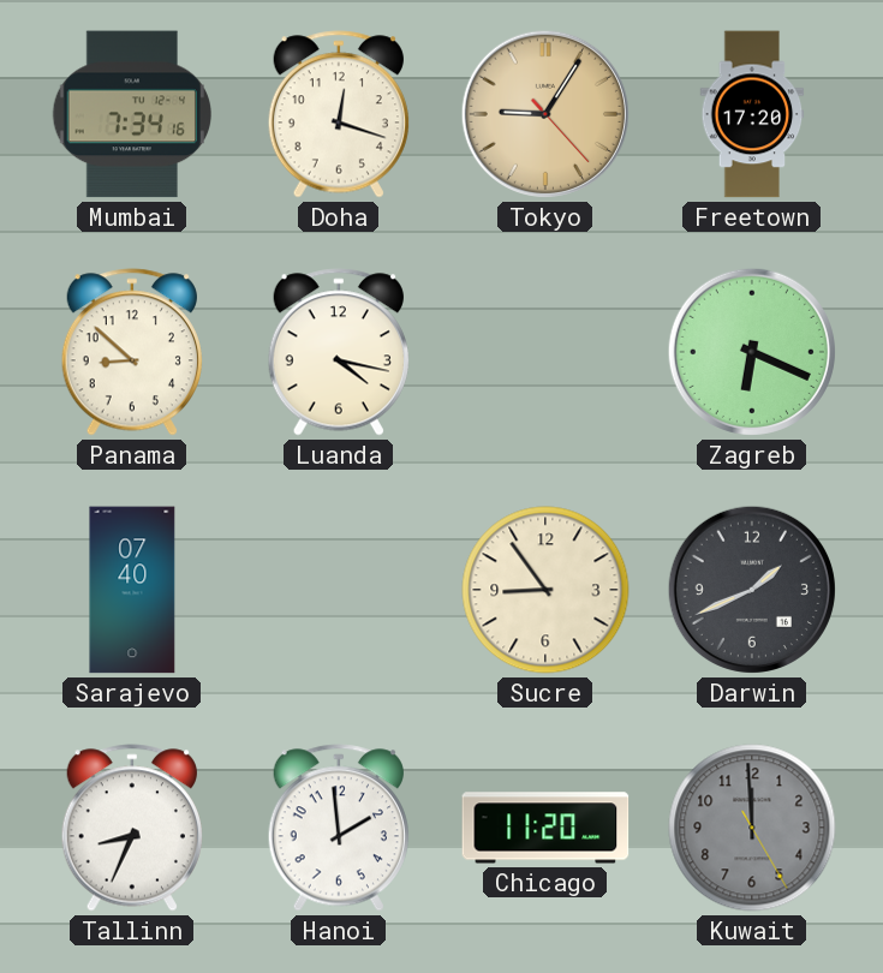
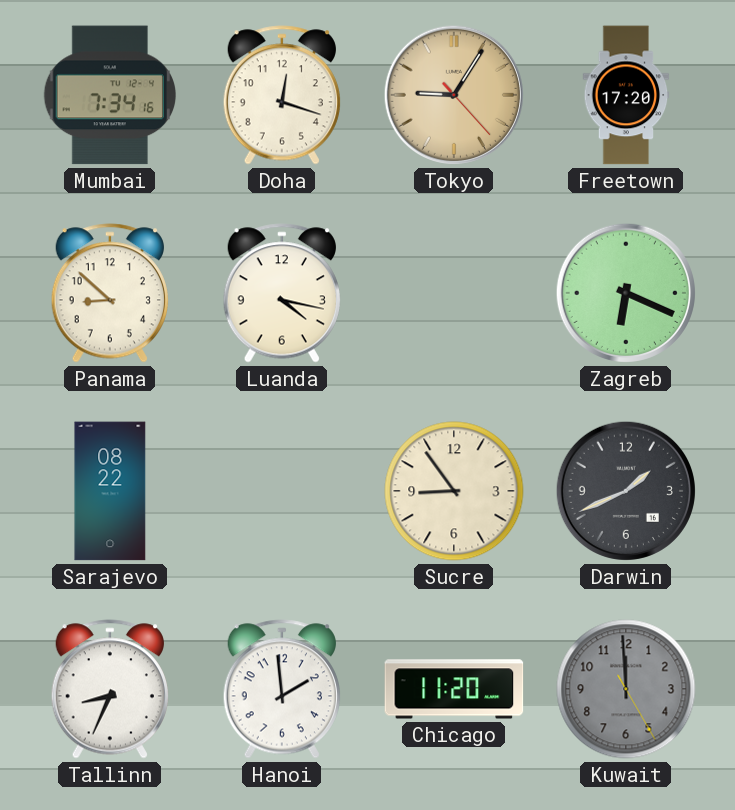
Sarajevo: 07:40 -> 08:22
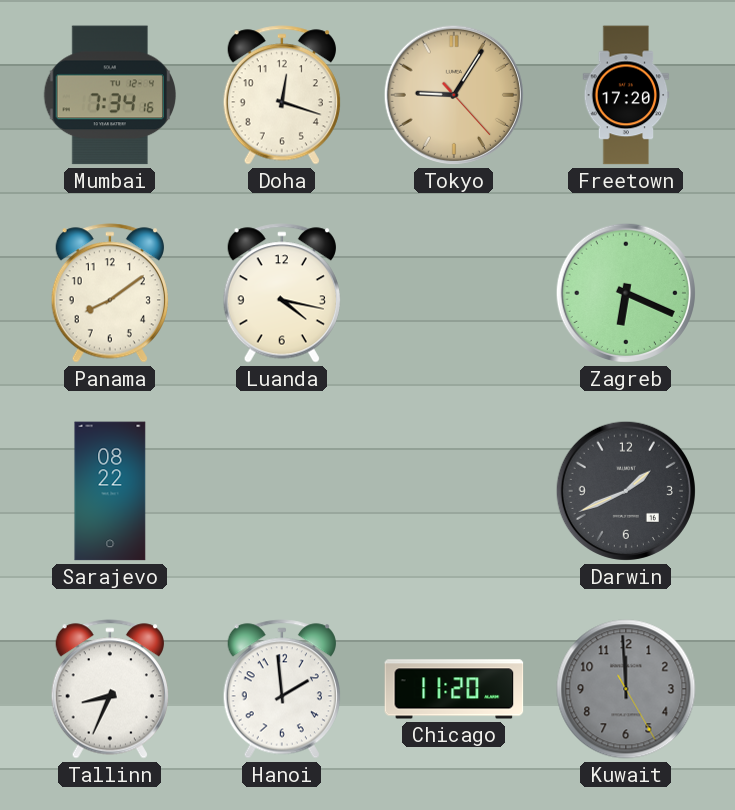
Panama: 8:52 -> 8:09
Sucre: 8:54 -> none
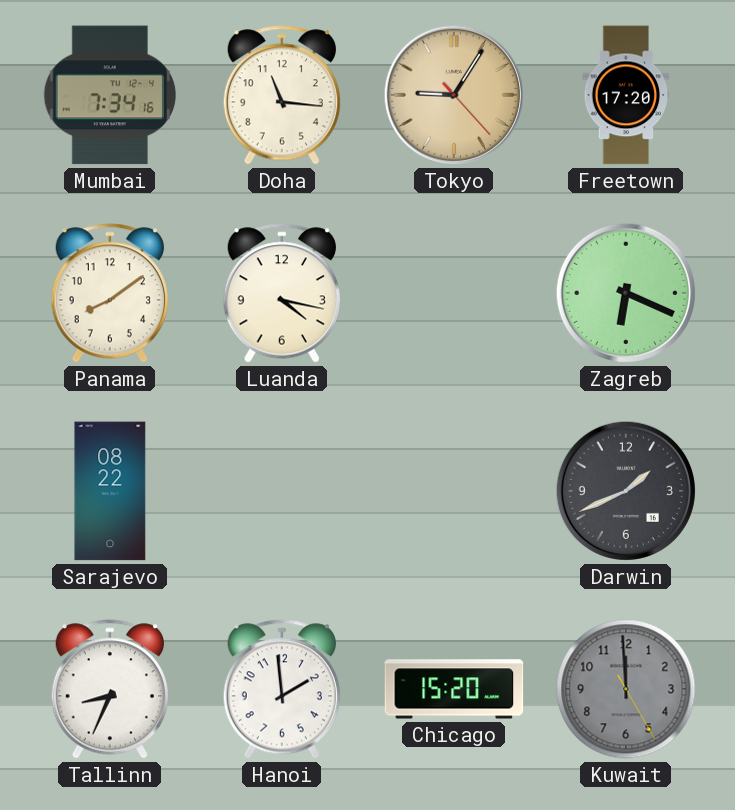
Doha: 12:18 -> 11:16
Chicago: 11:20 -> 15:20
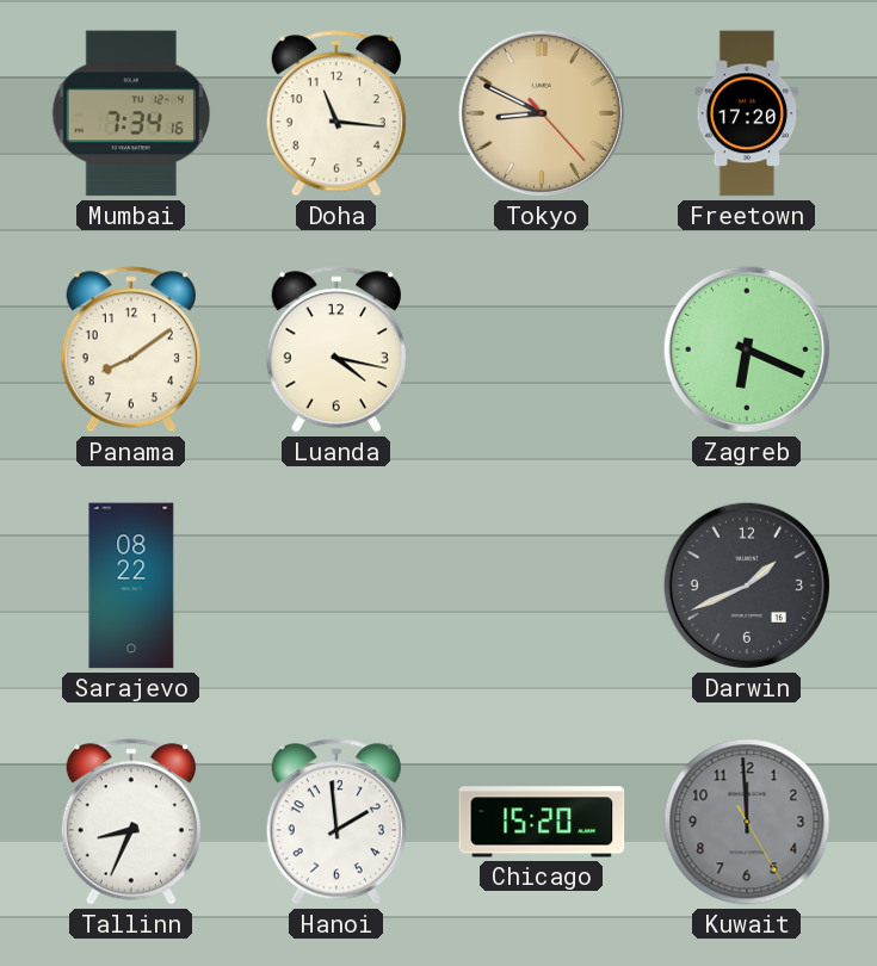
Tokyo: 9:05 -> 8:49
